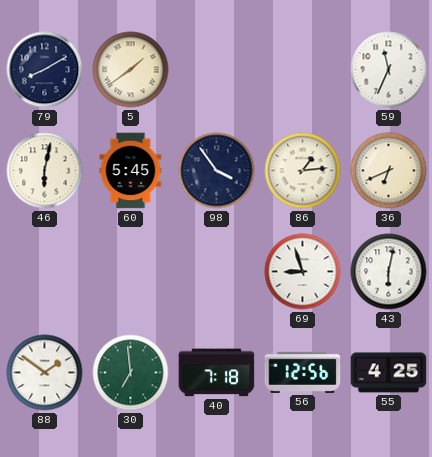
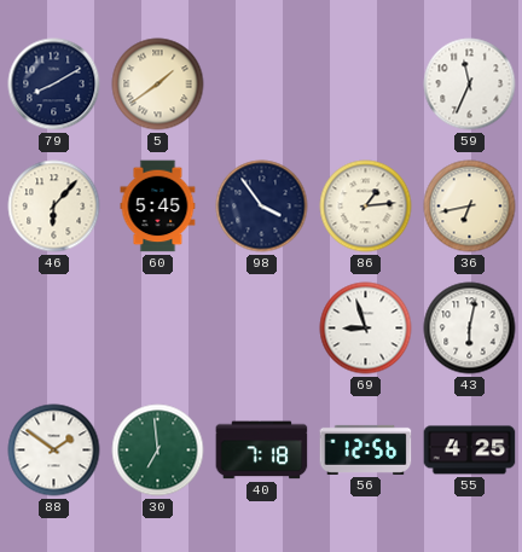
46: 6:02 -> 6:07
36: 6:41 -> 6:43
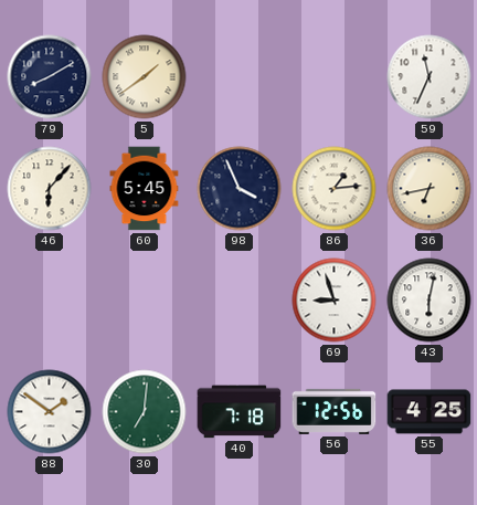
98: 3:54 -> 3:56
30: 6:59 -> 7:01
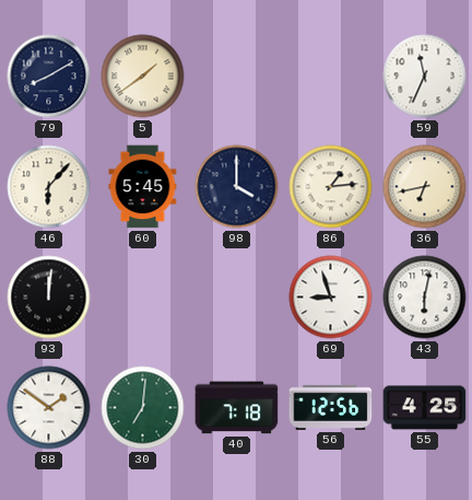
98: 3:56 -> 4:00
93: none -> 12:01
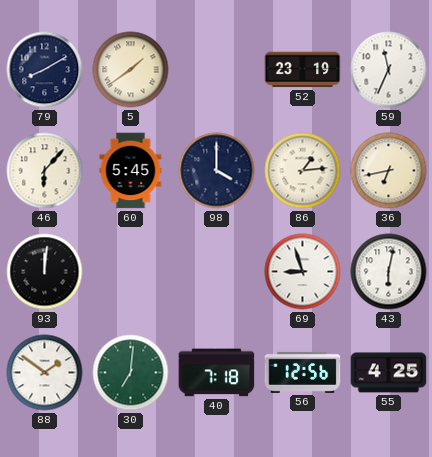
52: none -> 23:19
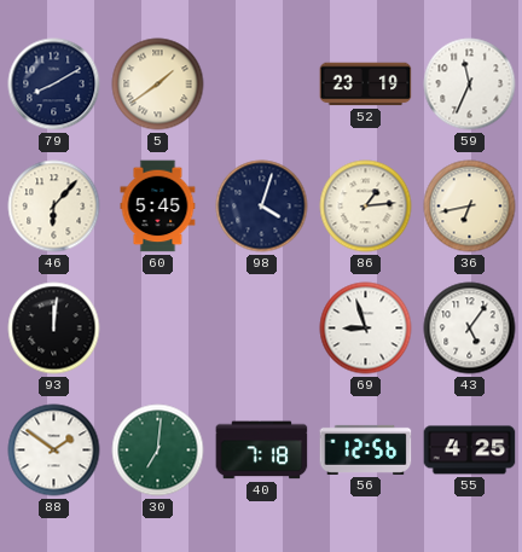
98: 4:00 -> 4:03
43: 6:02 -> 5:06
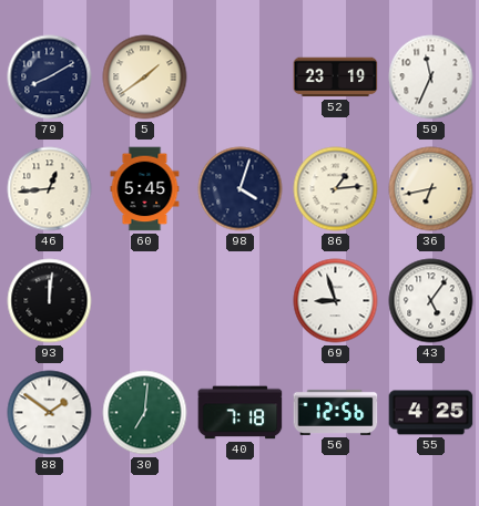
46: 6:07 -> 12:44
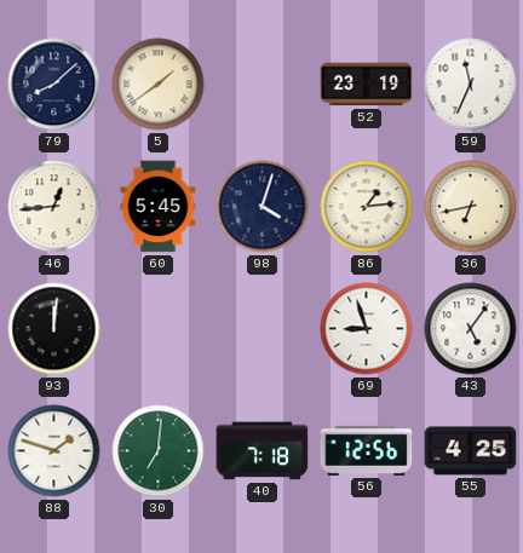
79: 8:10 -> 8:08
88: 1:51 -> 1:48
